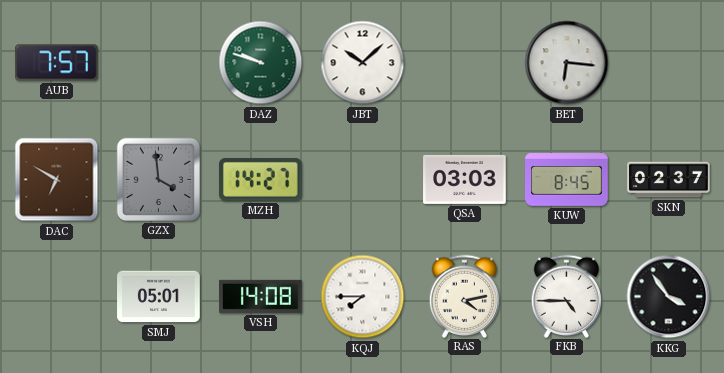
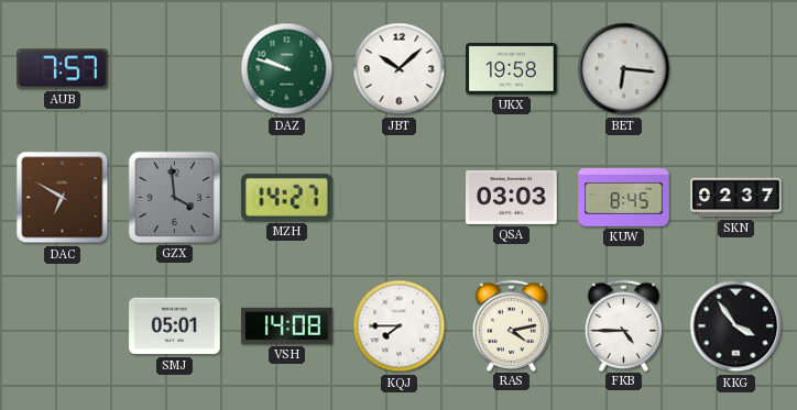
UKX: none -> 19:58
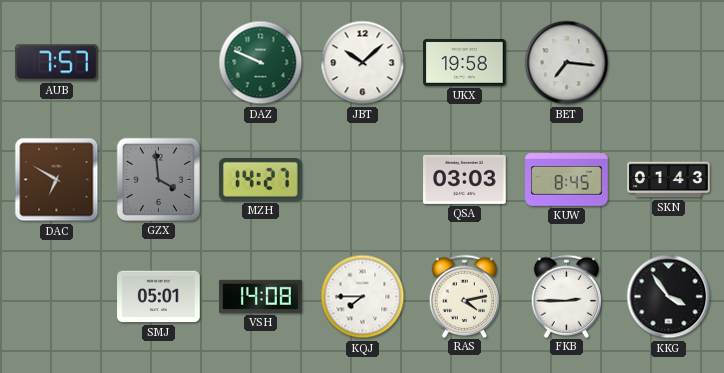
DAZ: 9:48 -> 9:49
BET: 6:16 -> 7:16
SKN: 02:37 -> 01:43
FKB: 4:45 -> 2:45
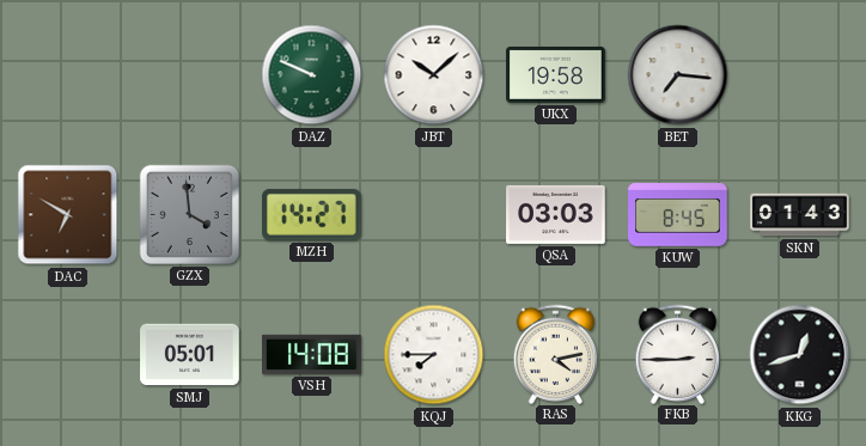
AUB: 7:57 -> none
KKG: 3:54 -> 12:42
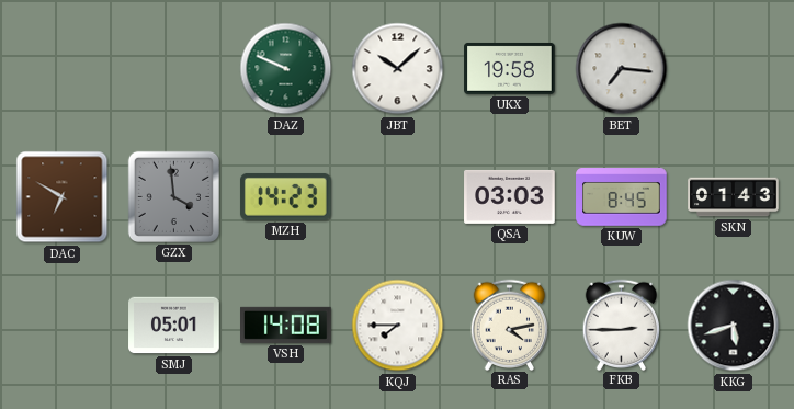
MZH: 14:27 -> 14:23
KKG: 12:42 -> 5:42
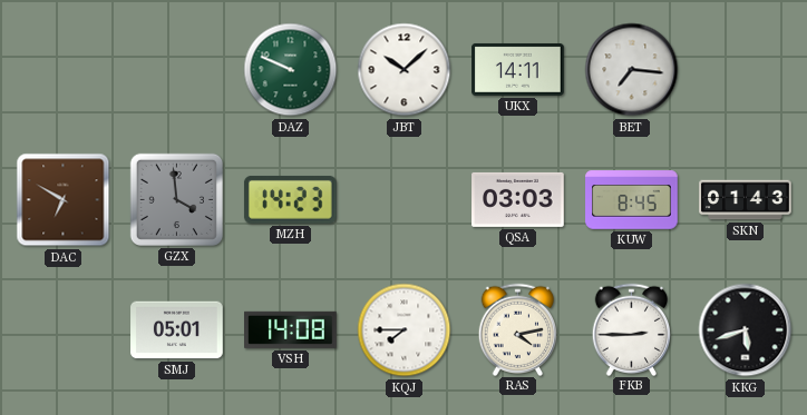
UKX: 19:58 -> 14:11
